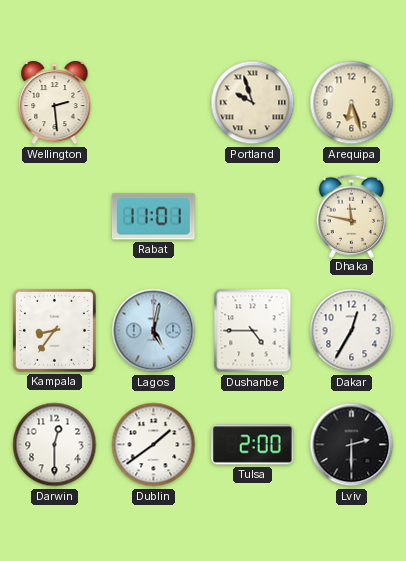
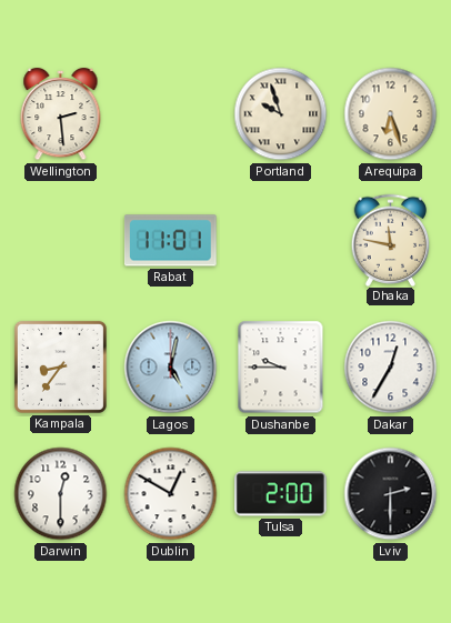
Dushanbe: 4:45 -> 9:45
Dublin: 1:39 -> 12:50
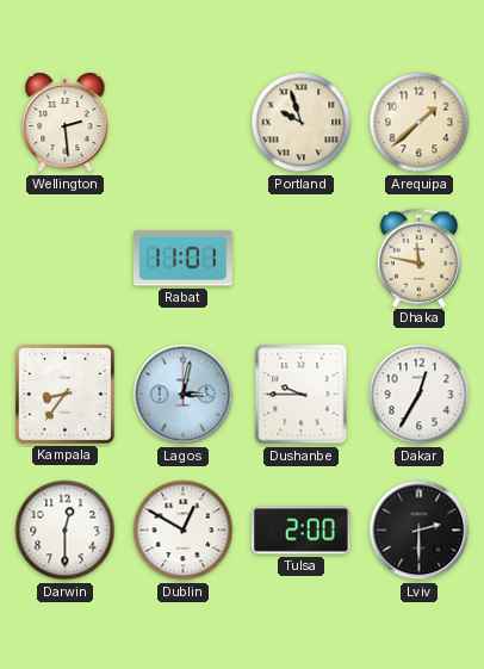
Arequipa: 6:27 -> 1:38
Lagos: 5:02 -> 3:02
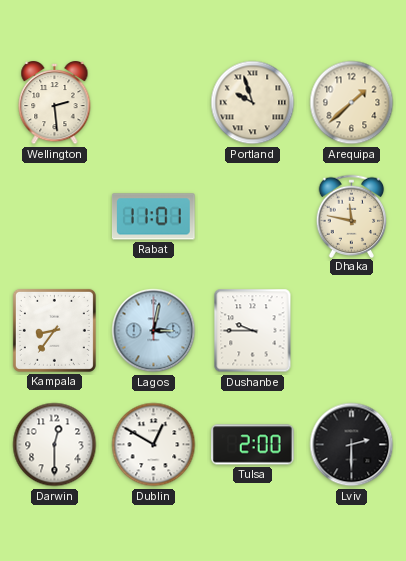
Dakar: 12:35 -> none
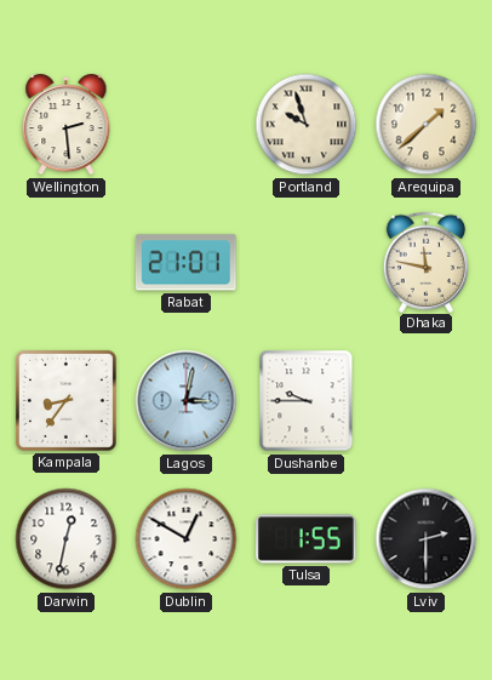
Rabat: 11:01 -> 21:01
Darwin: 12:30 -> 12:32
Tulsa: 2:00 -> 1:55
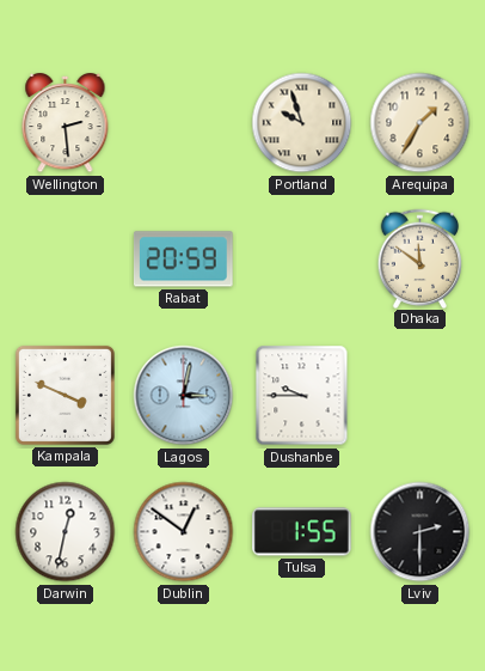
Arequipa: 1:38 -> 1:35
Rabat: 21:01 -> 20:59
Dhaka: 11:47 -> 11:51
Kampala: 8:36 -> 3:49
Dublin: 12:50 -> 12:51
